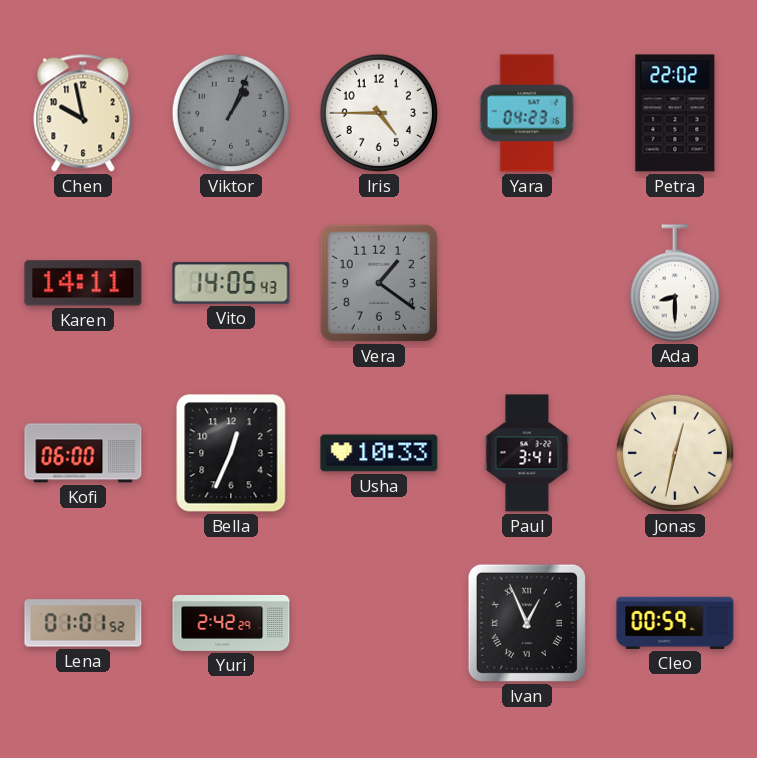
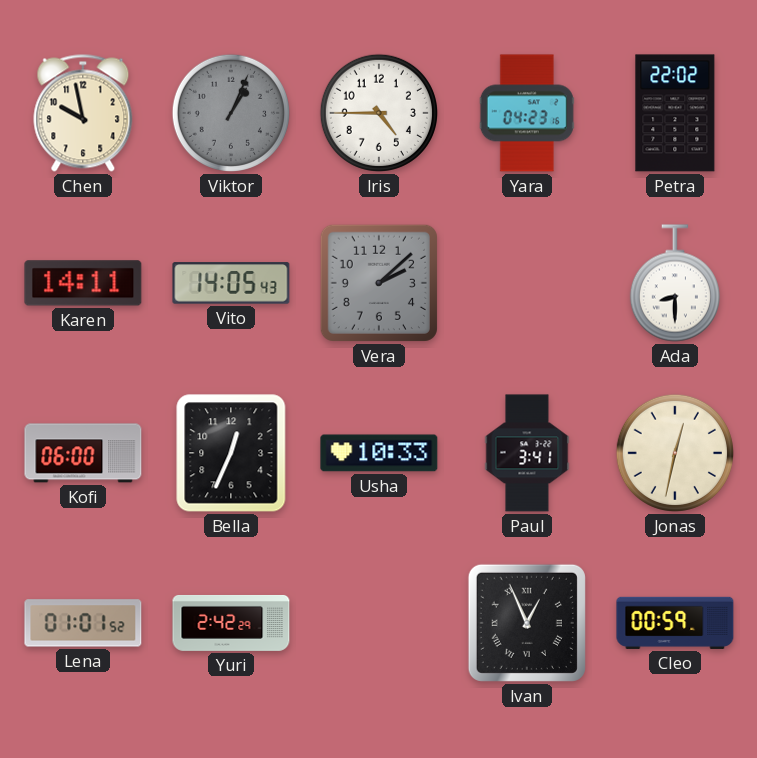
Vera: 1:21 -> 2:08
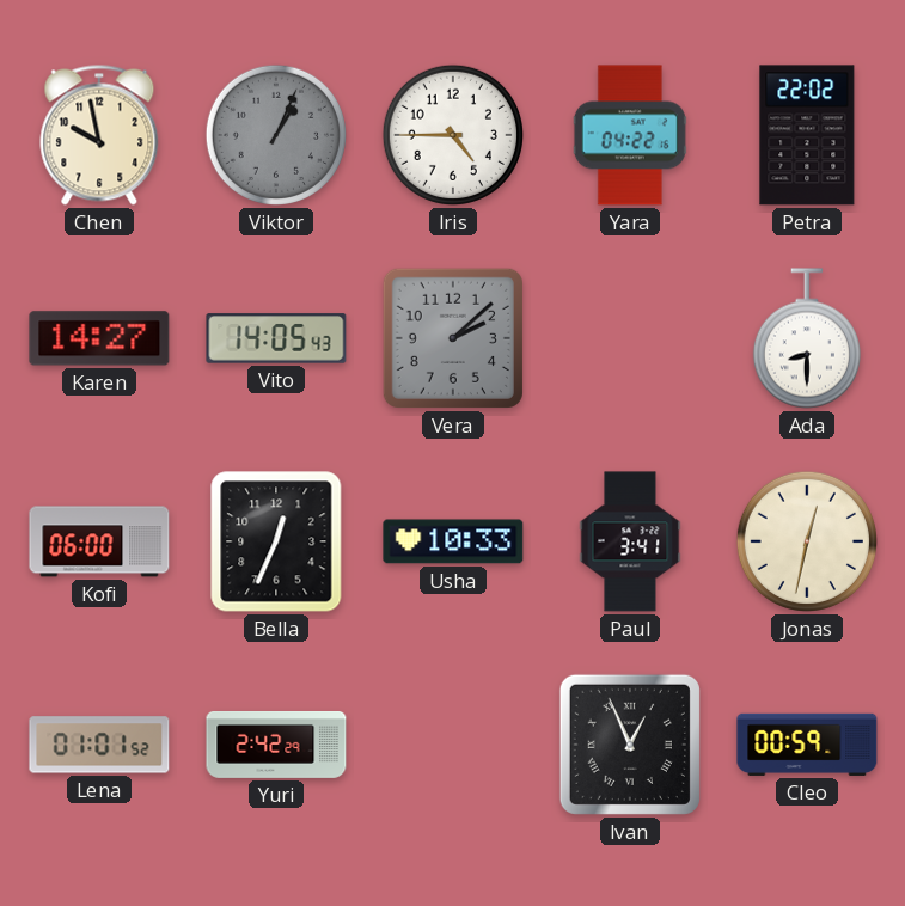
Yara: 04:23 -> 04:22
Karen: 14:11 -> 14:27
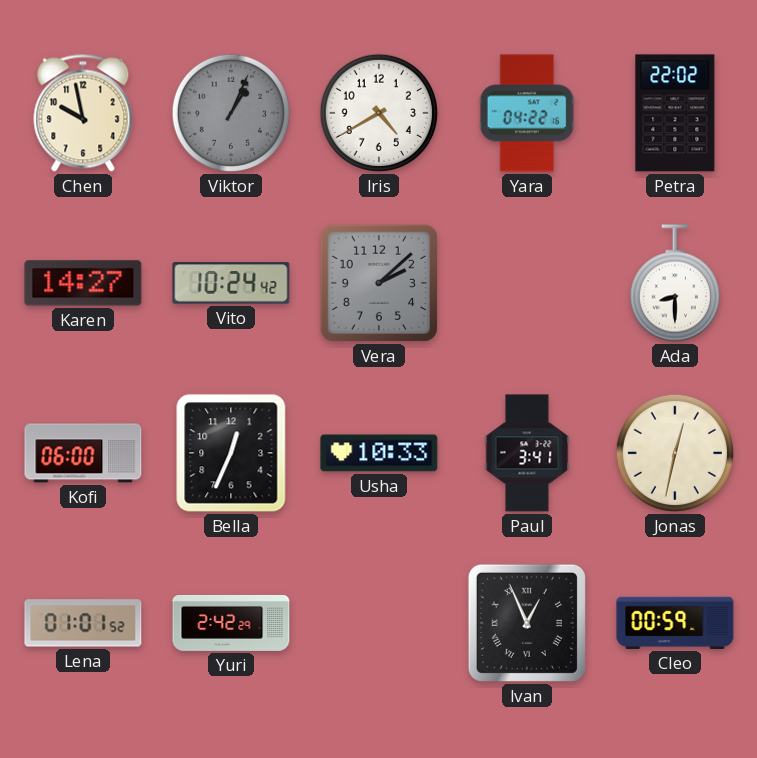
Iris: 4:45 -> 4:40
Vito: 14:05 -> 10:24
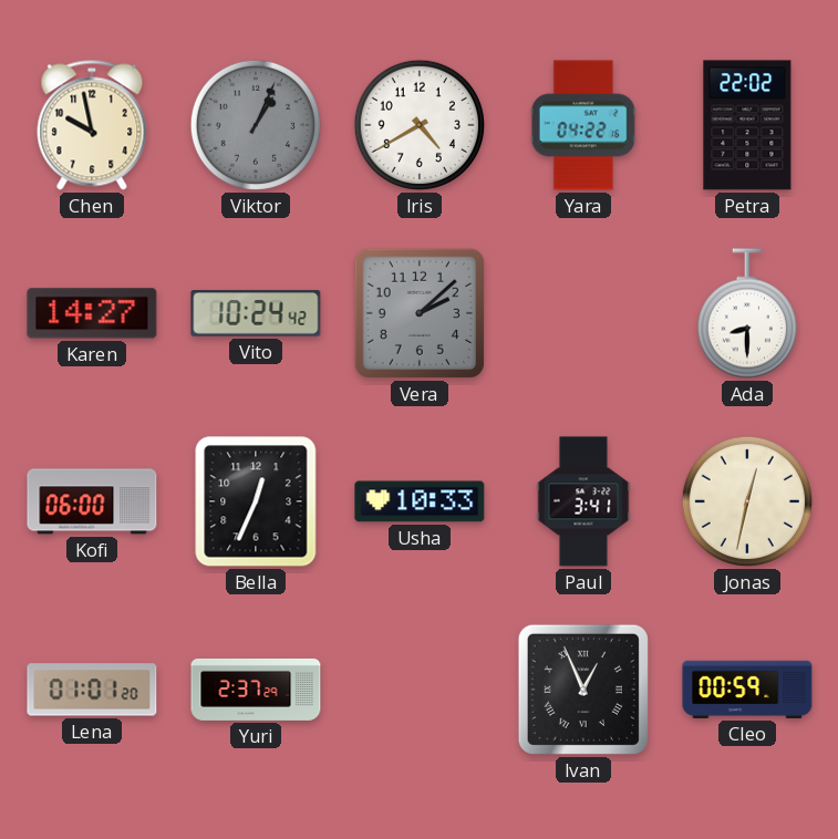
Lena: 01:01:52 -> 01:01:20
Yuri: 2:42 -> 2:37
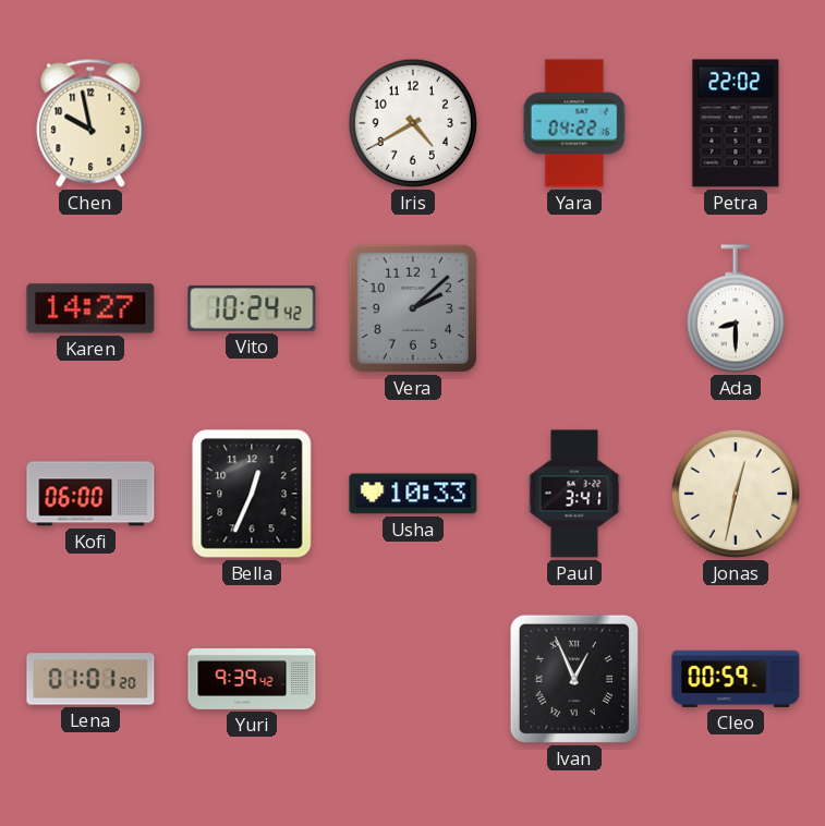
Viktor: 1:04 -> none
Yuri: 2:37 -> 9:39
